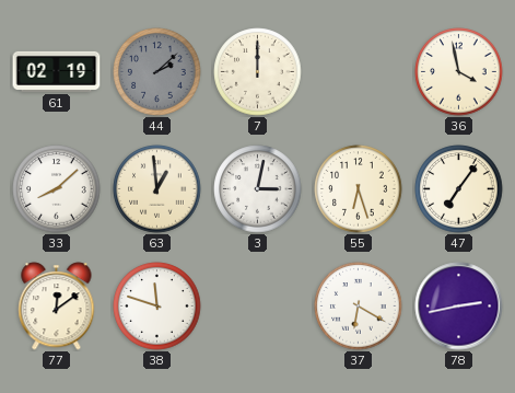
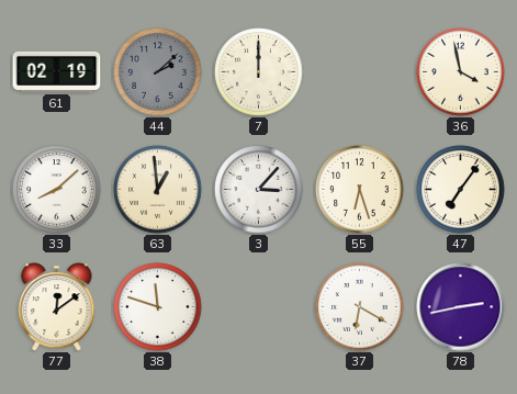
3: 3:02 -> 3:07
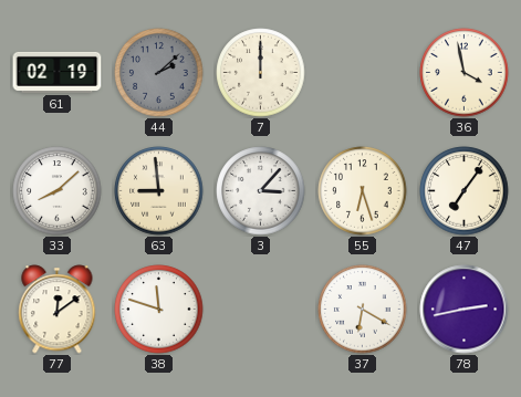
63: 12:59 -> 8:59
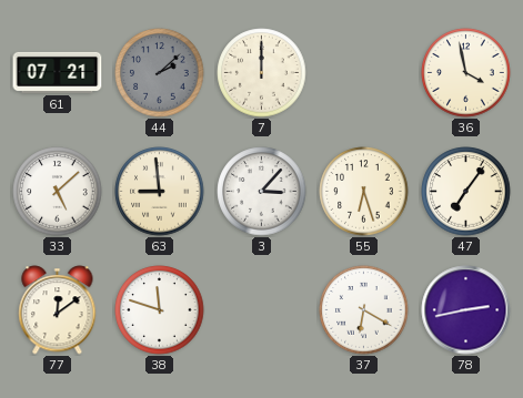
61: 02:19 -> 07:21
33: 8:08 -> 5:08
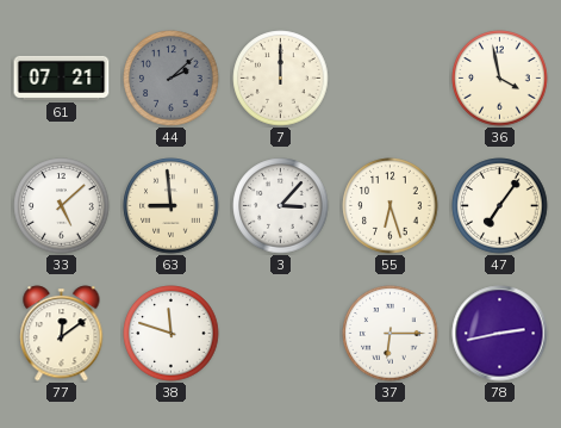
37: 6:20 -> 6:15
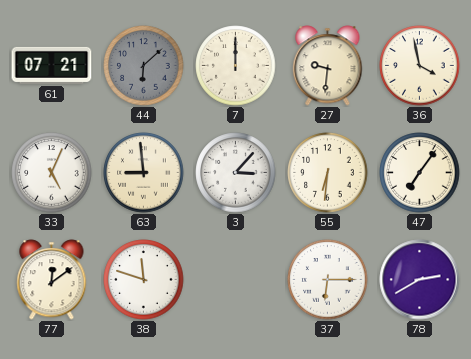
44: 2:08 -> 6:08
27: none -> 9:31
33: 5:08 -> 5:04
55: 6:27 -> 6:31
78: 2:43 -> 2:40
